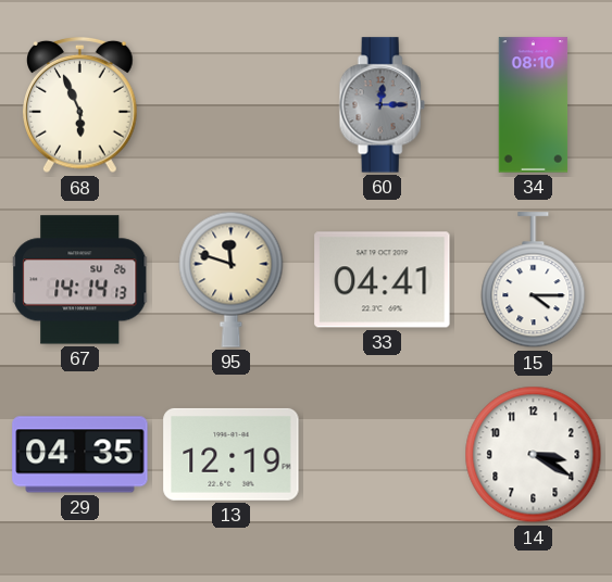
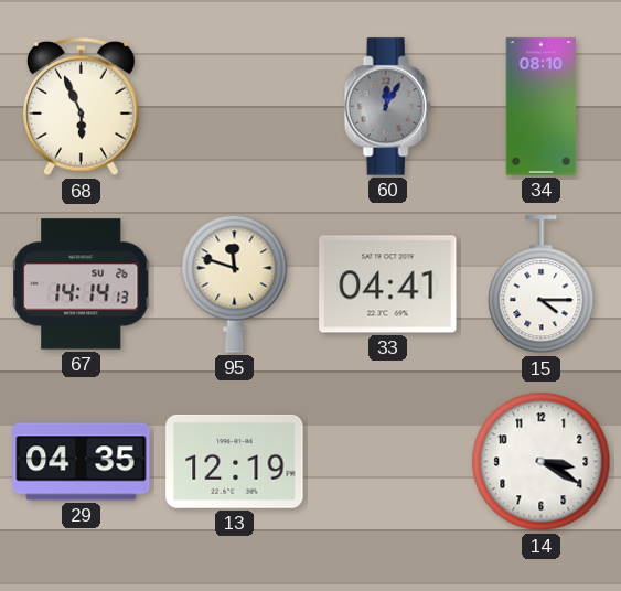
60: 12:15 -> 12:05
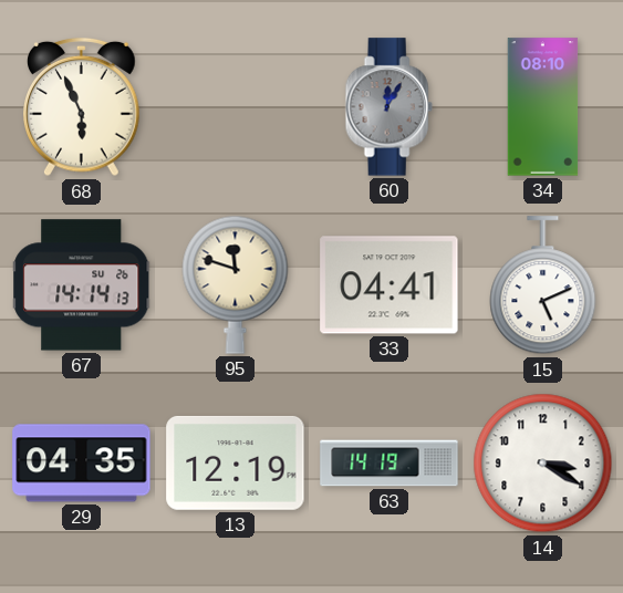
15: 4:15 -> 5:11
63: none -> 14:19
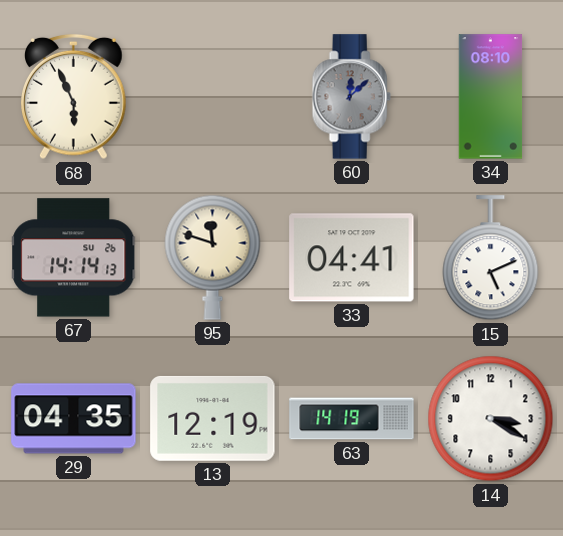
60: 12:05 -> 12:08
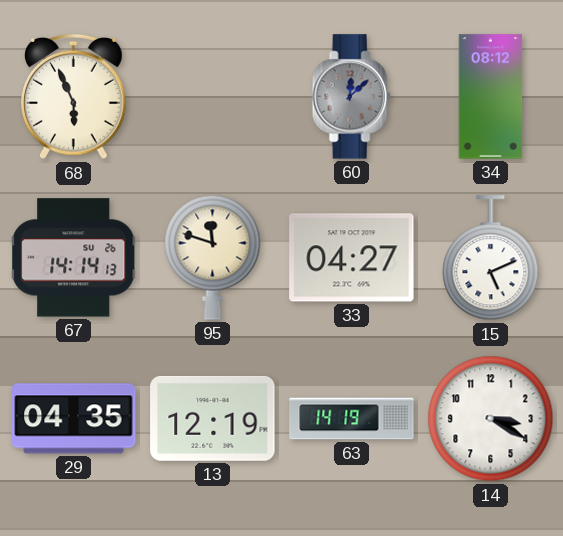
34: 08:10 -> 08:12
33: 04:41 -> 04:27
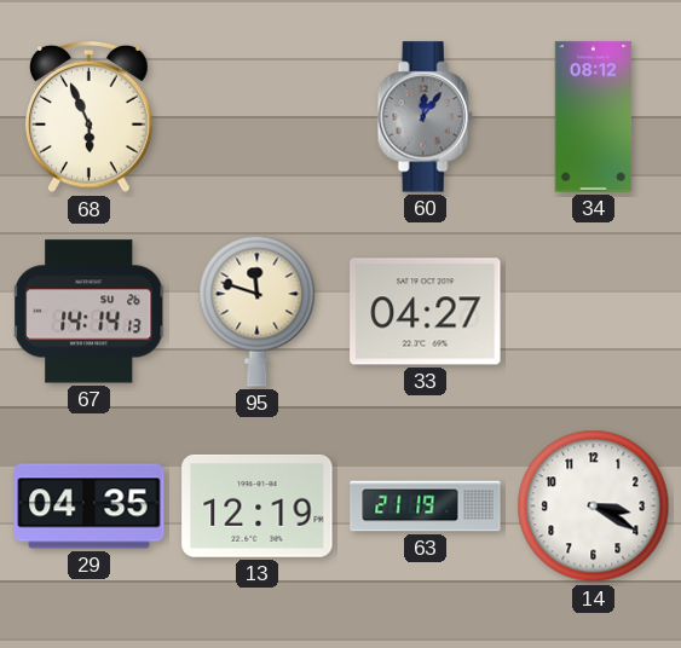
60: 12:08 -> 12:06
15: 5:11 -> none
63: 14:19 -> 21:19
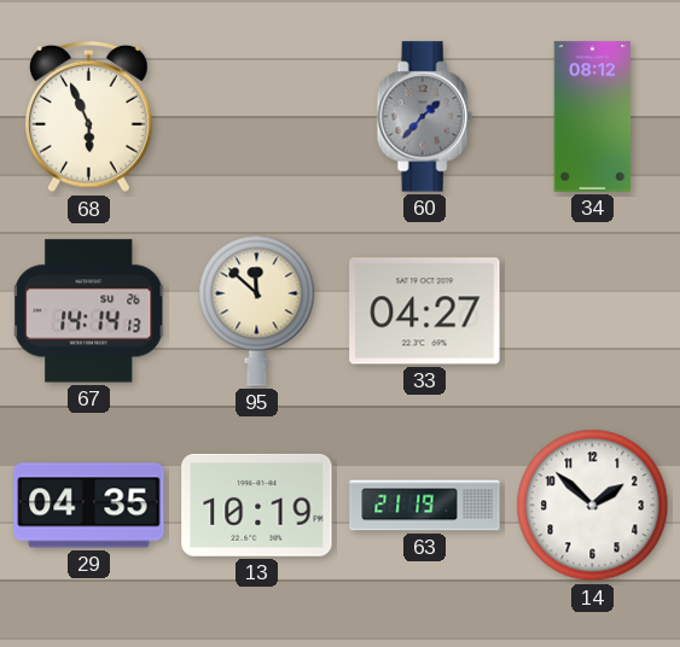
60: 12:06 -> 1:37
95: 11:48 -> 11:52
13: 12:19 -> 10:19
14: 3:20 -> 1:52
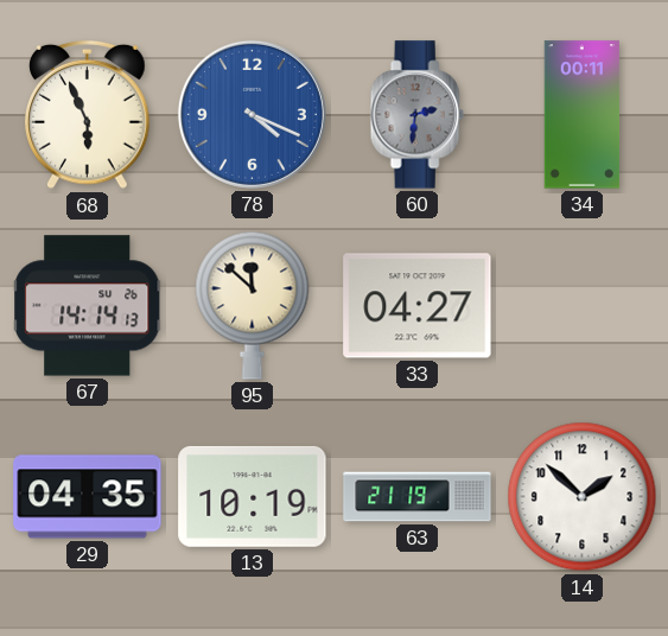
78: none -> 4:19
60: 1:37 -> 2:31
34: 08:12 -> 00:11
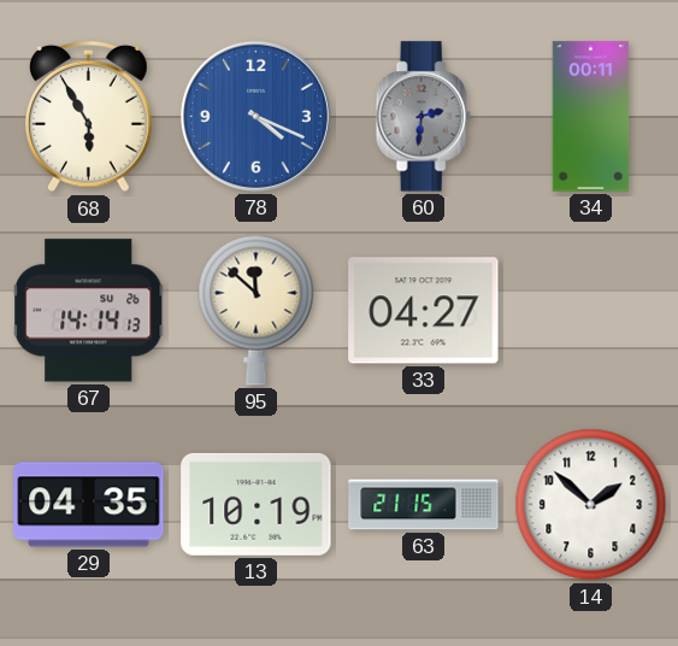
68: 5:56 -> 5:55
63: 21:19 -> 21:15
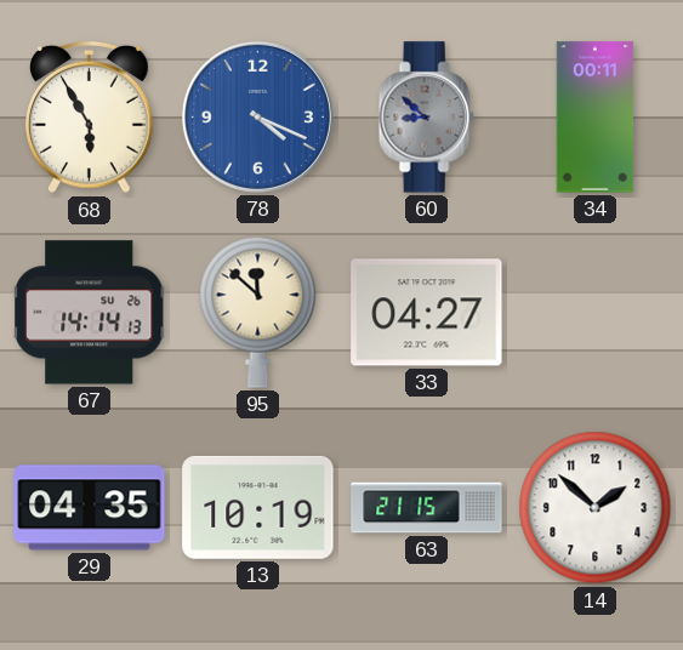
60: 2:31 -> 8:52
